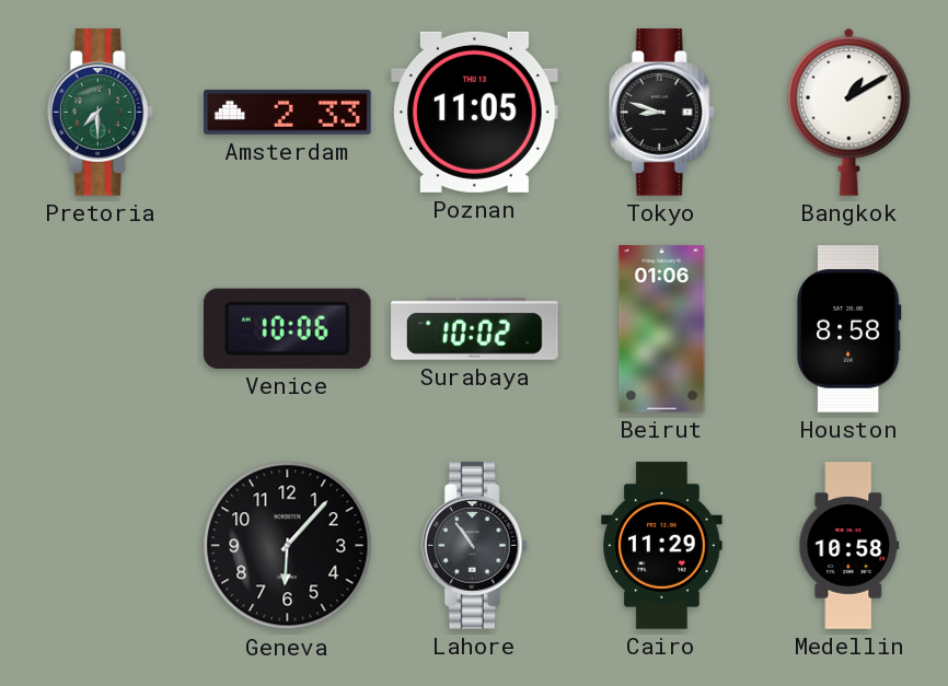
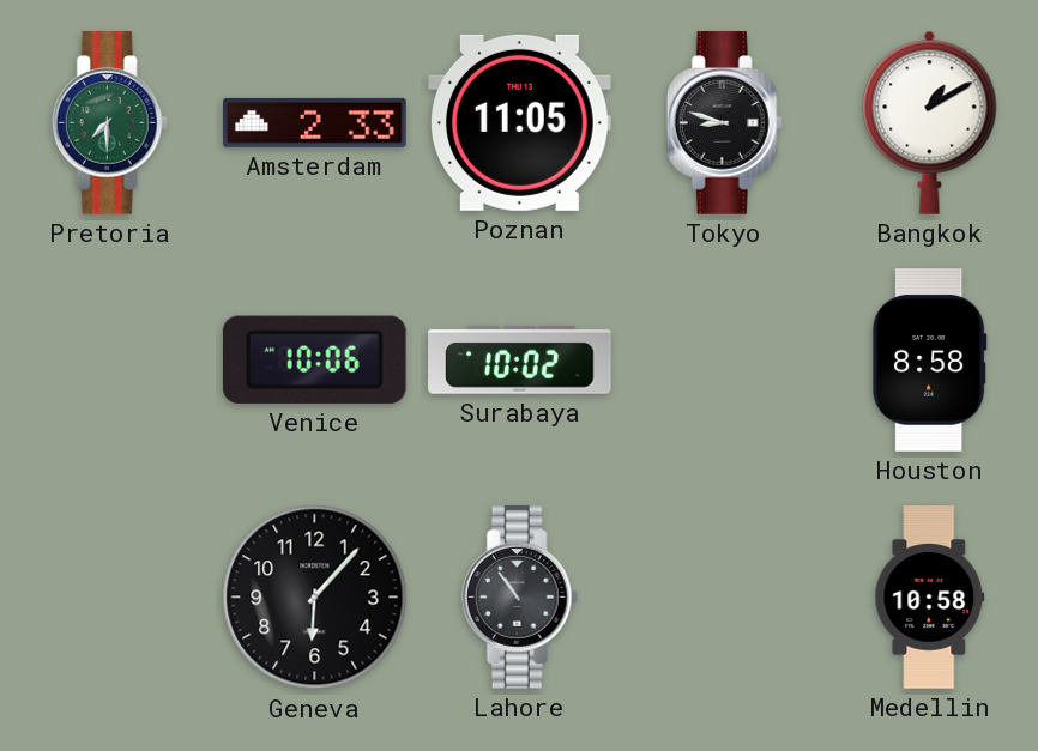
Beirut: 01:06 -> none
Cairo: 11:29 -> none
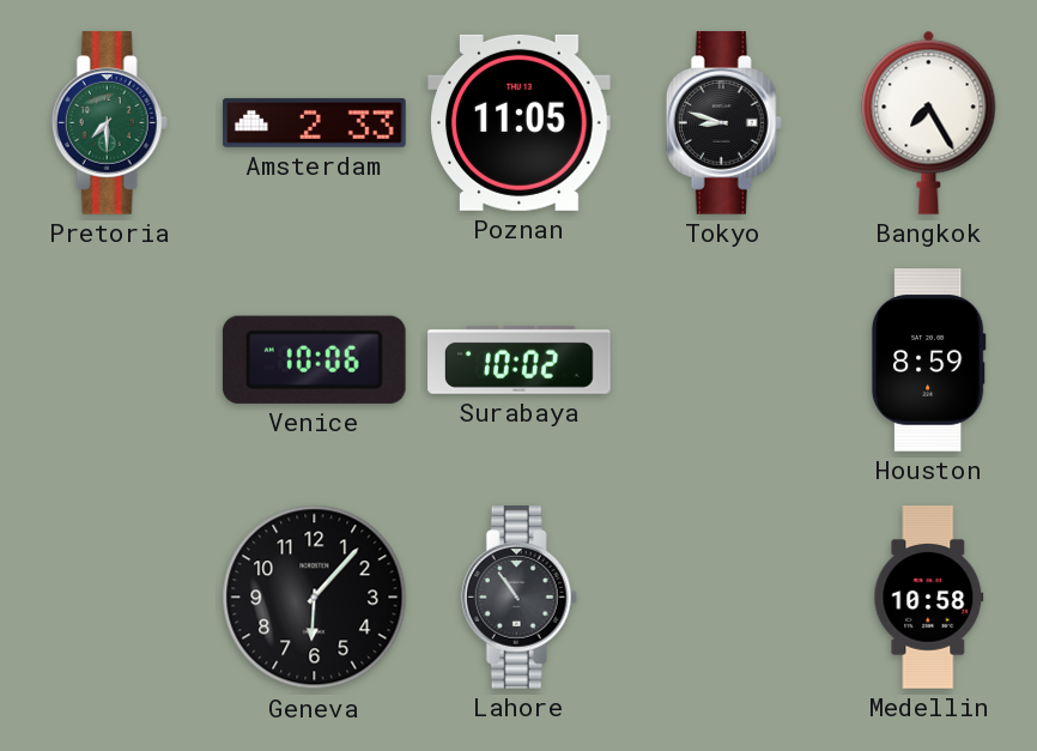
Bangkok: 1:10 -> 7:25
Houston: 8:58 -> 8:59
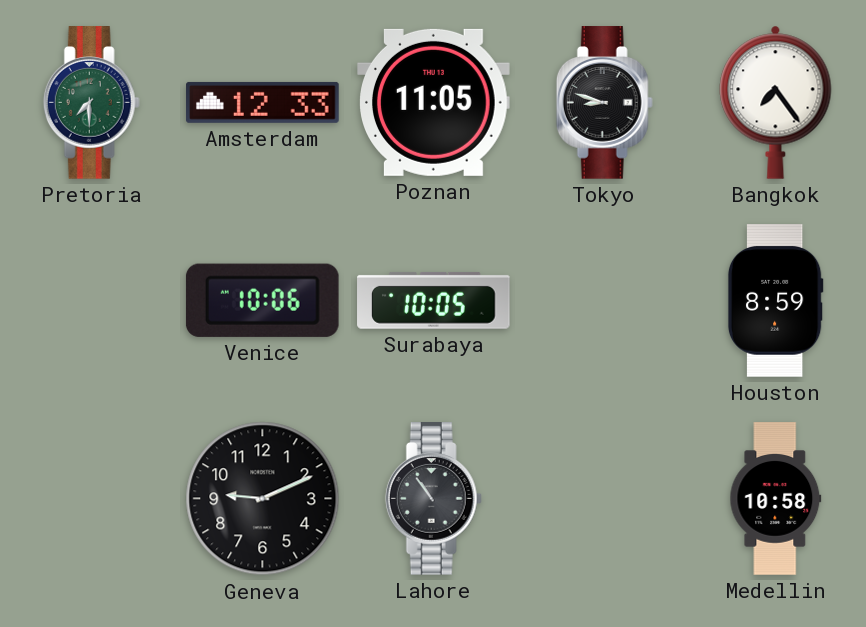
Amsterdam: 2:33 -> 12:33
Bangkok: 7:25 -> 7:24
Surabaya: 10:02 -> 10:05
Geneva: 6:07 -> 9:11
